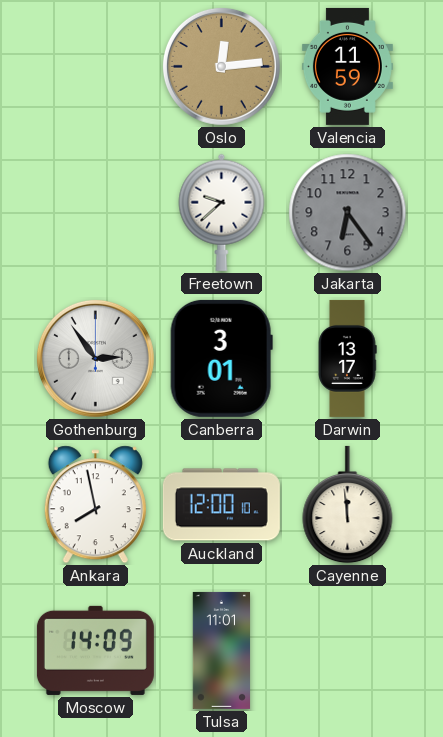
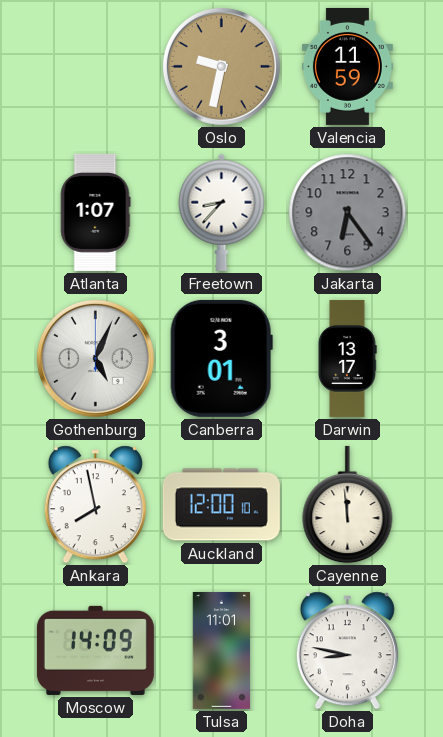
Oslo: 12:14 -> 9:32
Atlanta: none -> 1:07
Freetown: 9:38 -> 8:37
Gothenburg: 2:54 -> 5:04
Doha: none -> 8:47
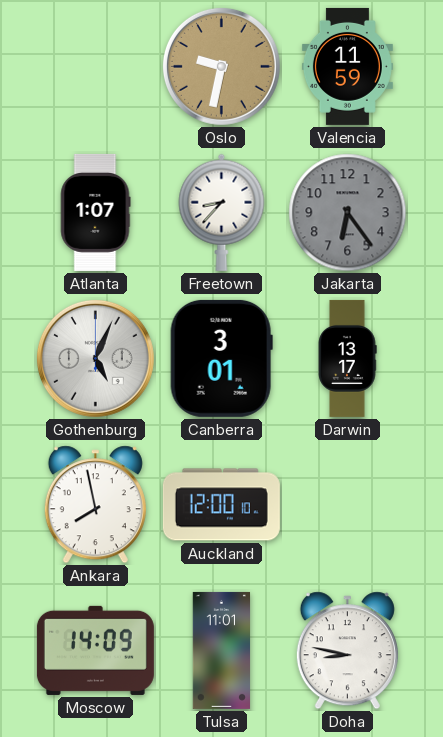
Cayenne: 11:59 -> none
